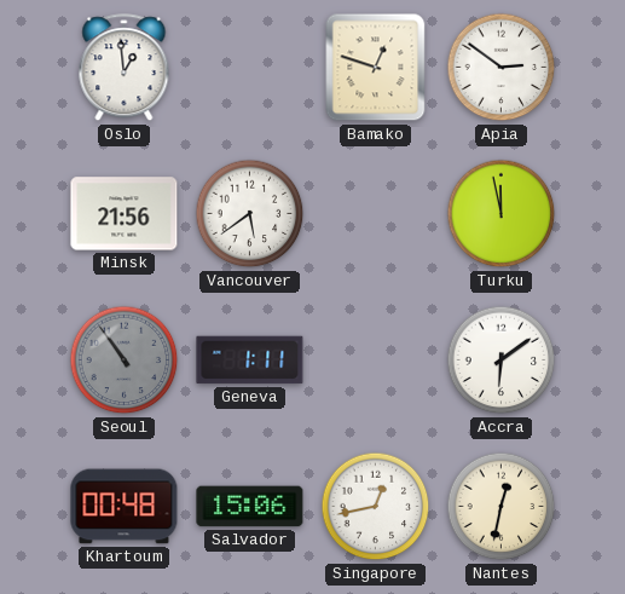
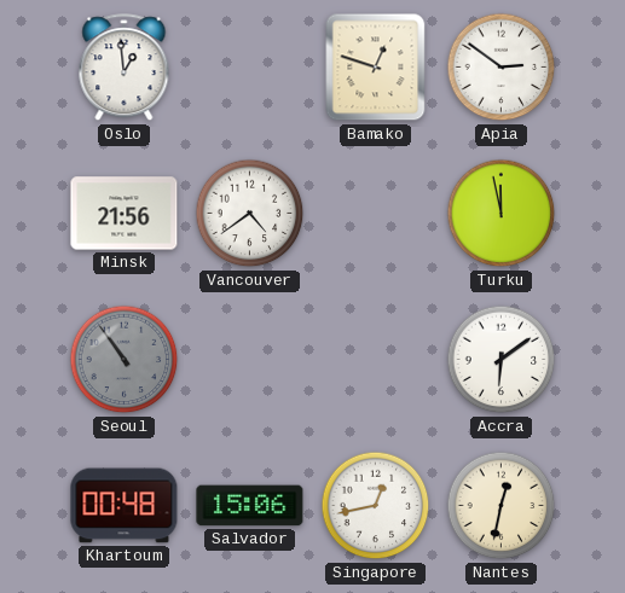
Vancouver: 5:39 -> 4:39
Geneva: 1:11 -> none
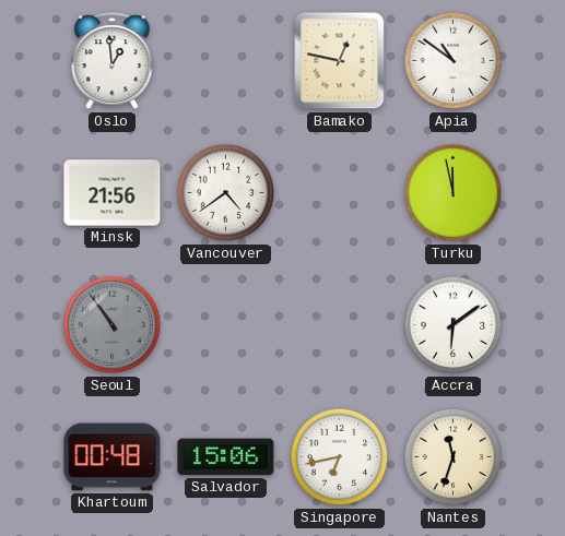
Bamako: 12:48 -> 12:47
Apia: 2:51 -> 10:51
Singapore: 12:43 -> 6:43
Nantes: 12:32 -> 11:33
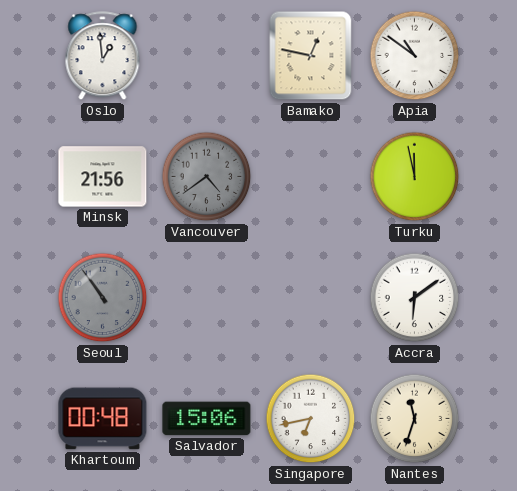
Vancouver dial: white -> grey
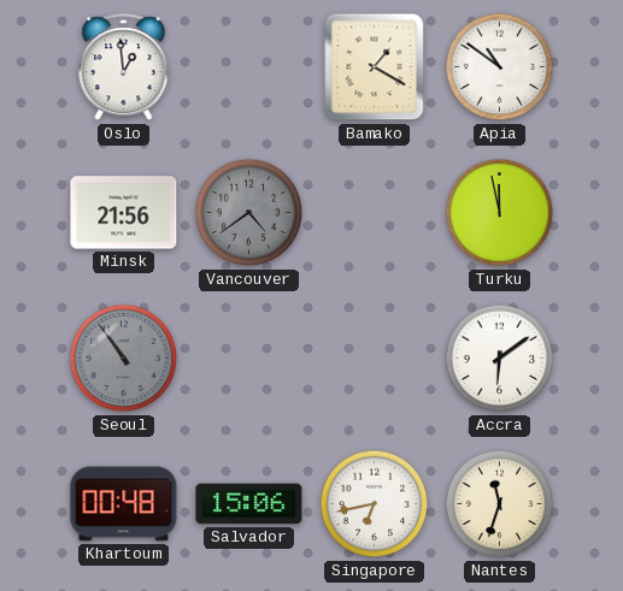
Bamako: 12:47 -> 1:20
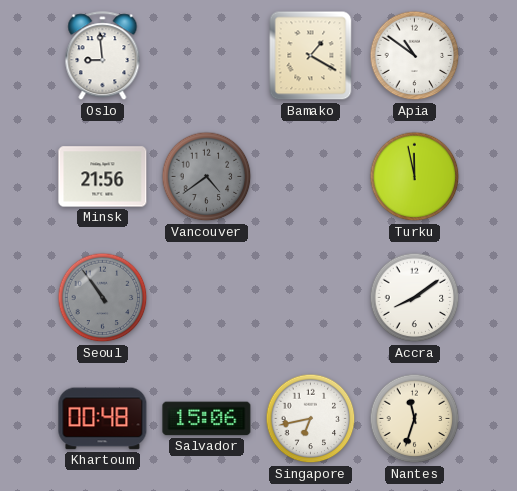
Oslo: 12:59 -> 8:59
Accra: 6:09 -> 8:09
